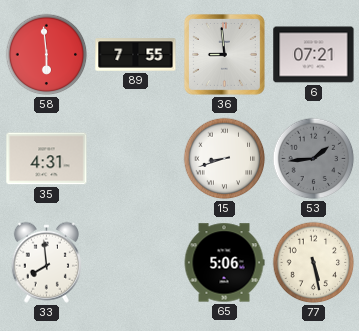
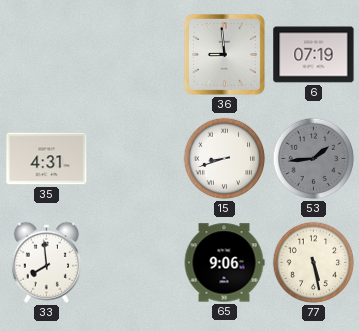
58: 5:59 -> none
89: 7:55 -> none
6: 07:21 -> 07:19
65: 5:06 -> 9:06
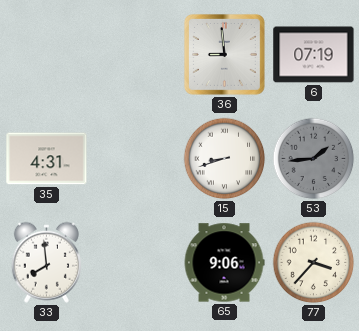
77: 5:28 -> 3:37
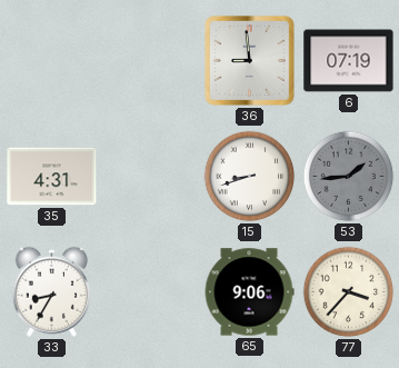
33: 7:59 -> 8:35
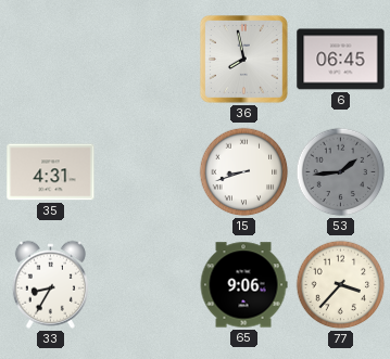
36: 8:59 -> 7:58
6: 07:19 -> 06:45
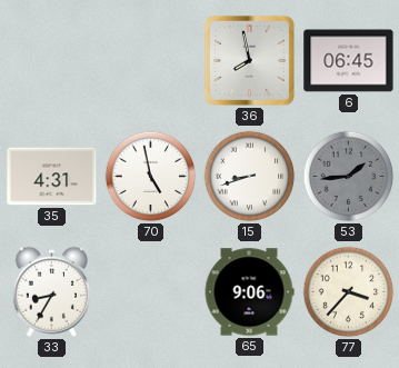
70: none -> 4:58
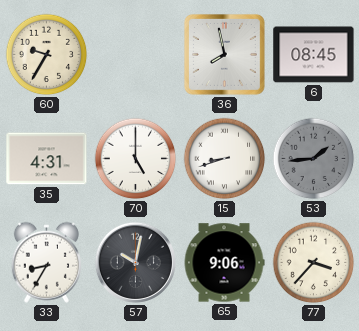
60: none -> 9:35
6: 06:45 -> 08:45
70: 4:58 -> 5:00
57: none -> 10:02
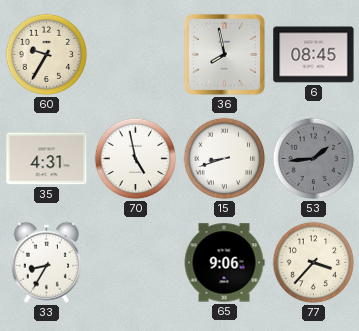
70: 5:00 -> 4:58
57: 10:02 -> none
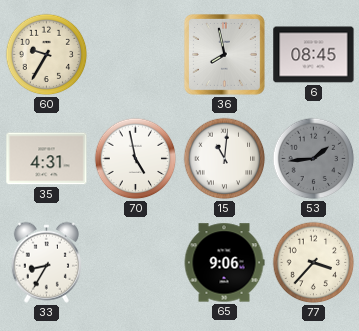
15: 8:42 -> 11:01
